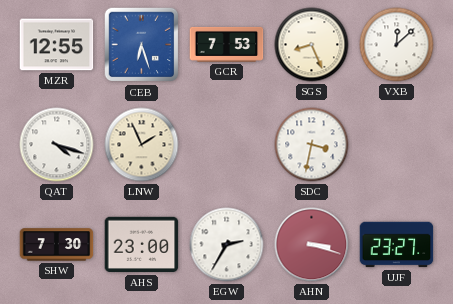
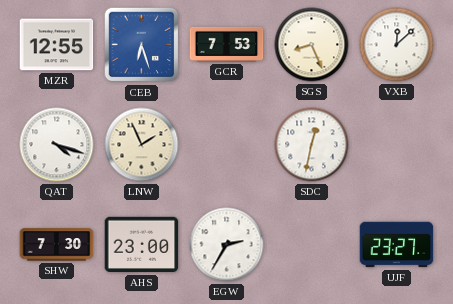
SDC: 3:32 -> 12:32
AHN: 3:18 -> none
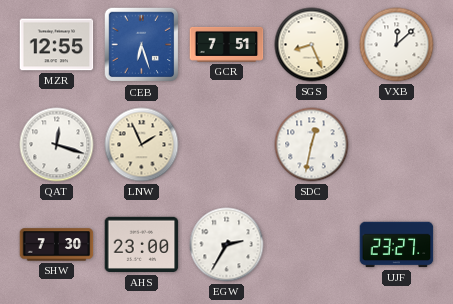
GCR: 7:53 -> 7:51
QAT: 4:18 -> 12:18
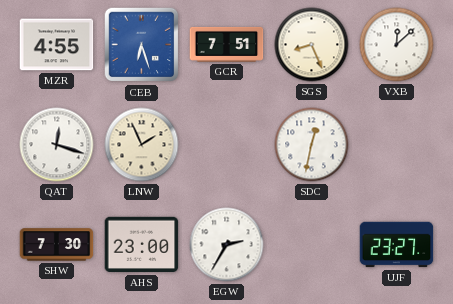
MZR: 12:55 -> 4:55
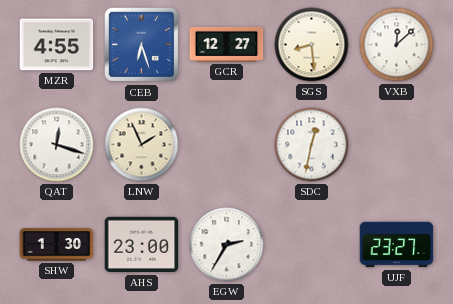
GCR: 7:51 -> 12:27
SGS: 8:26 -> 8:29
SHW: 7:30 -> 1:30
